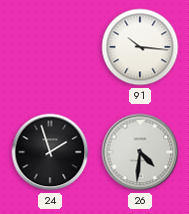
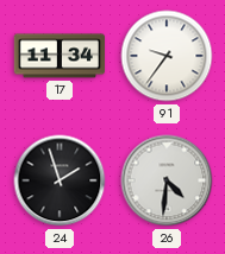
17: none -> 11:34
91: 10:16 -> 9:36
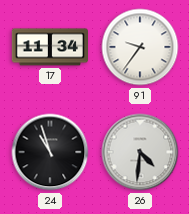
24: 1:57 -> 10:57
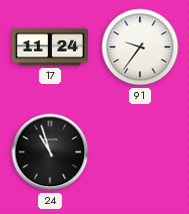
17: 11:34 -> 11:24
26: 4:31 -> none
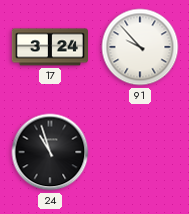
17: 11:24 -> 3:24
91: 9:36 -> 9:53
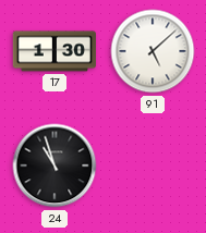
17: 3:24 -> 1:30
91: 9:53 -> 5:08
